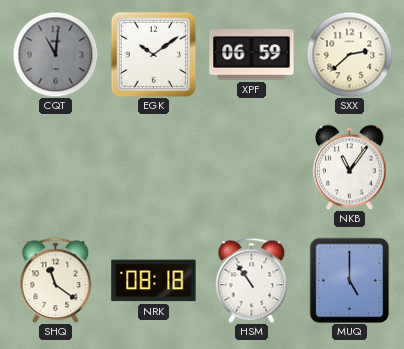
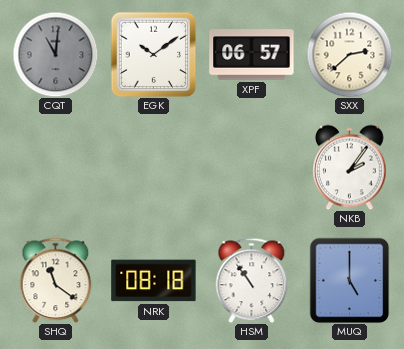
XPF: 06:59 -> 06:57
NKB: 11:06 -> 2:06
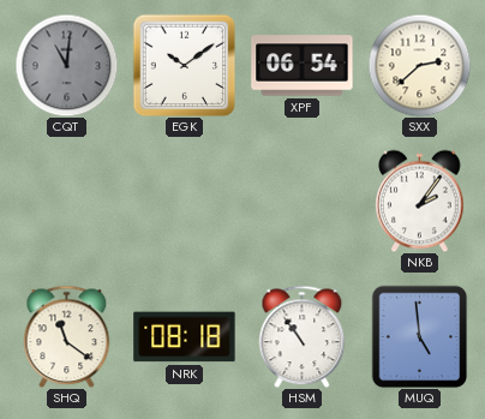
XPF: 06:57 -> 06:54
MUQ: 5:00 -> 4:59
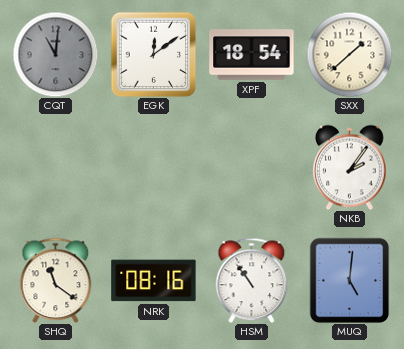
EGK: 10:09 -> 12:09
XPF: 06:54 -> 18:54
SXX: 2:38 -> 1:38
NRK: 08:18 -> 08:16
MUQ: 4:59 -> 5:01
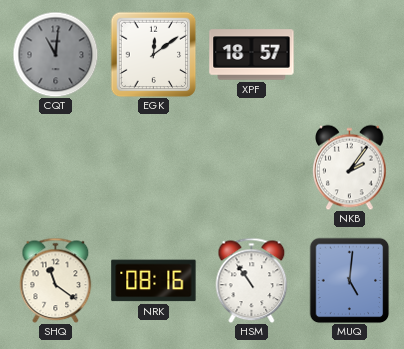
XPF: 18:54 -> 18:57
SXX: 1:38 -> none
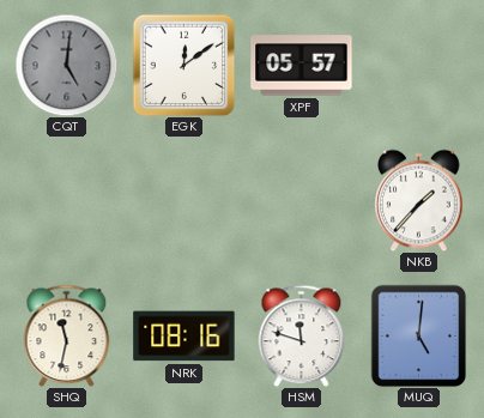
CQT: 11:01 -> 5:01
XPF: 18:57 -> 05:57
NKB: 2:06 -> 1:37
SHQ: 11:21 -> 11:32
HSM: 10:54 -> 11:48
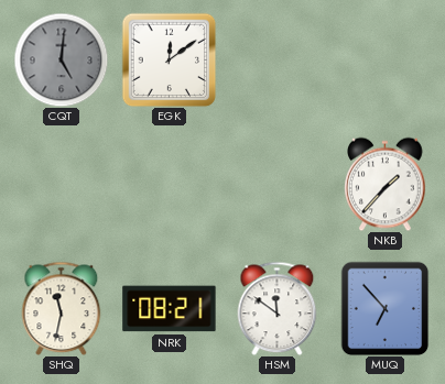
XPF: 05:57 -> none
NRK: 08:16 -> 08:21
HSM: 11:48 -> 11:51
MUQ: 5:01 -> 6:53
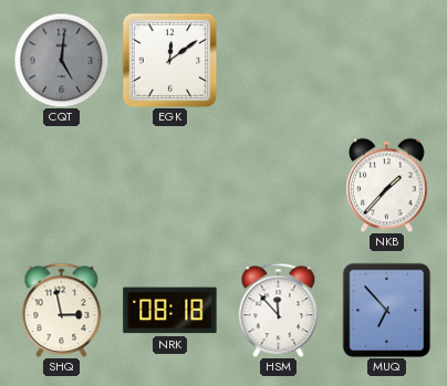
SHQ: 11:32 -> 2:58
NRK: 08:21 -> 08:18
HSM: 11:51 -> 11:53
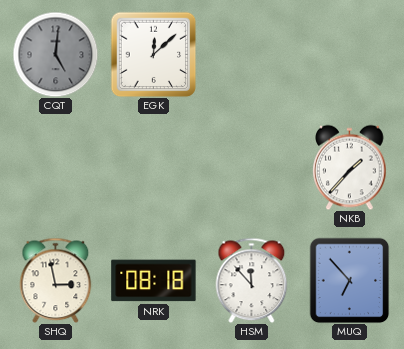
EGK: 12:09 -> 12:08
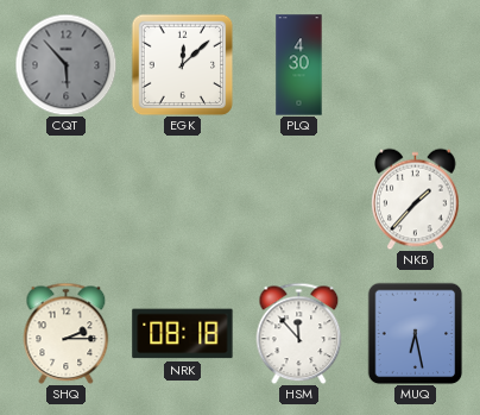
CQT: 5:01 -> 5:53
PLQ: none -> 4:30
SHQ: 2:58 -> 2:15
MUQ: 6:53 -> 6:28
